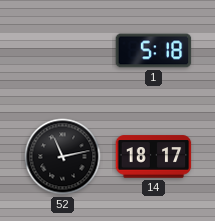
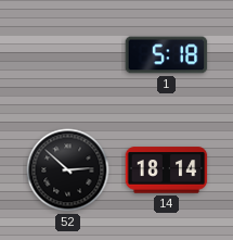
52: 11:13 -> 2:52
14: 18:17 -> 18:14
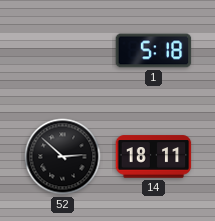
14: 18:14 -> 18:11
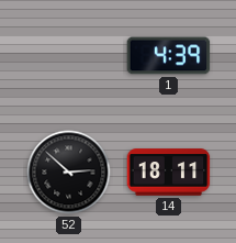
1: 5:18 -> 4:39
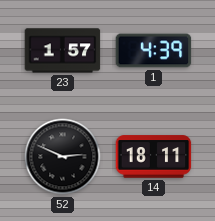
23: none -> 1:57
52: 2:52 -> 2:49
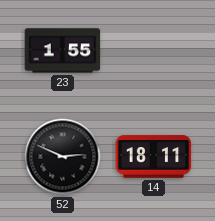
23: 1:57 -> 1:55
1: 4:39 -> none
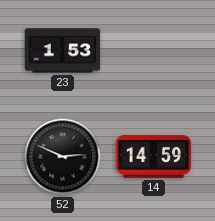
23: 1:55 -> 1:53
14: 18:11 -> 14:59
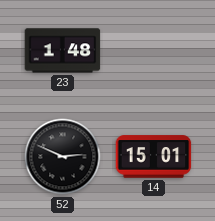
23: 1:53 -> 1:48
14: 14:59 -> 15:01
